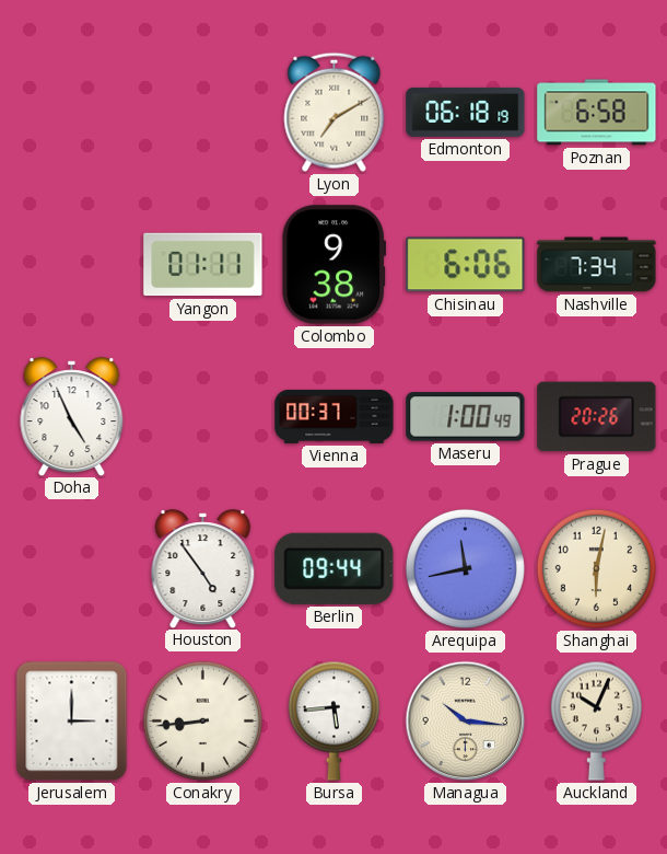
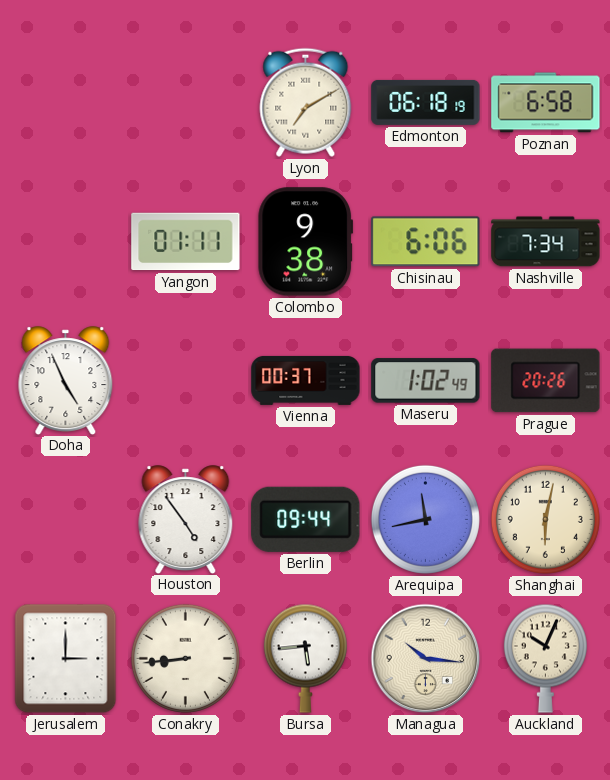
Maseru: 1:00 -> 1:02
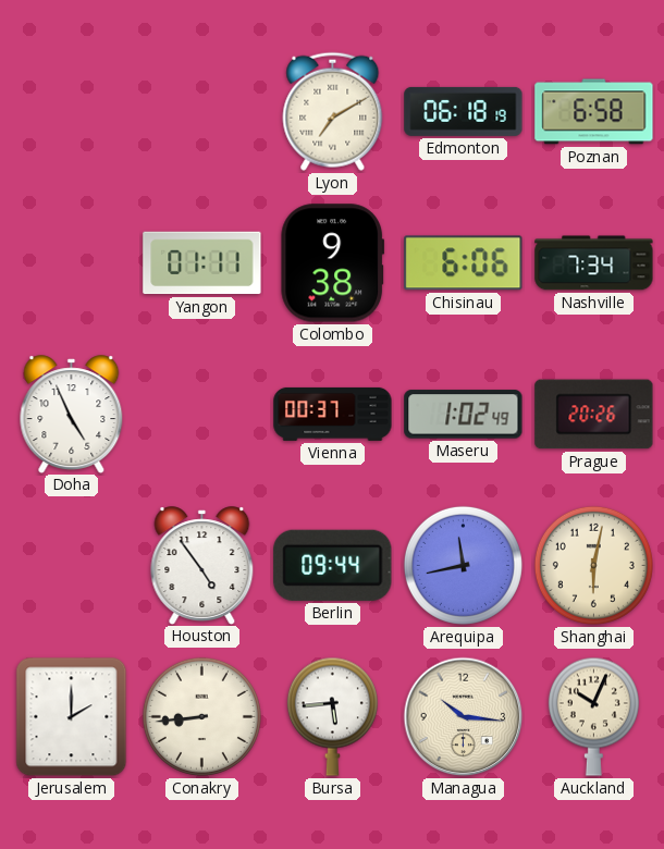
Jerusalem: 3:00 -> 2:00
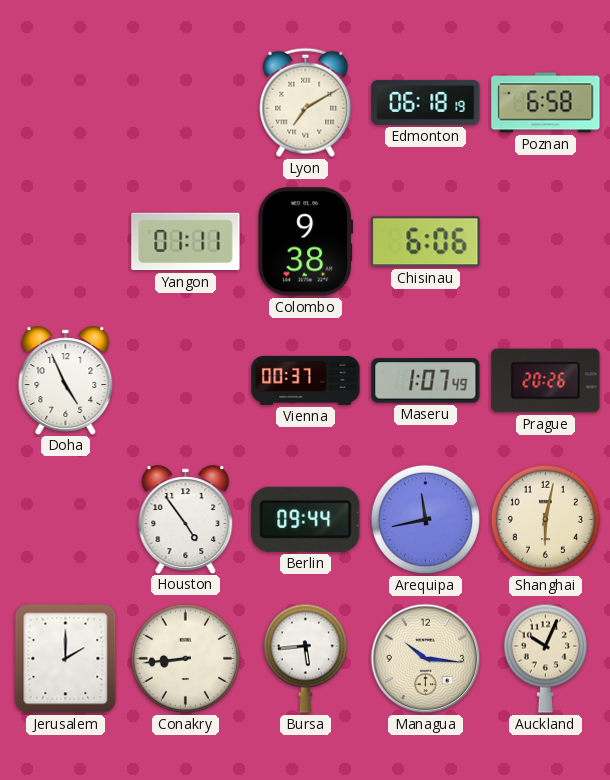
Nashville: 7:34 -> none
Maseru: 1:02 -> 1:07
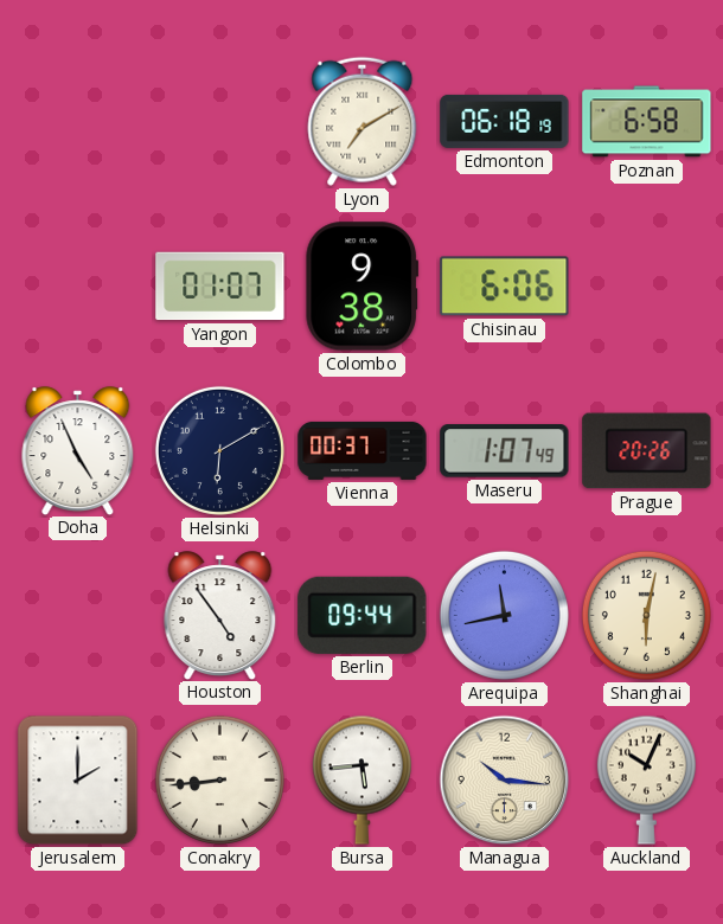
Yangon: 01:11 -> 01:07
Helsinki: none -> 6:10
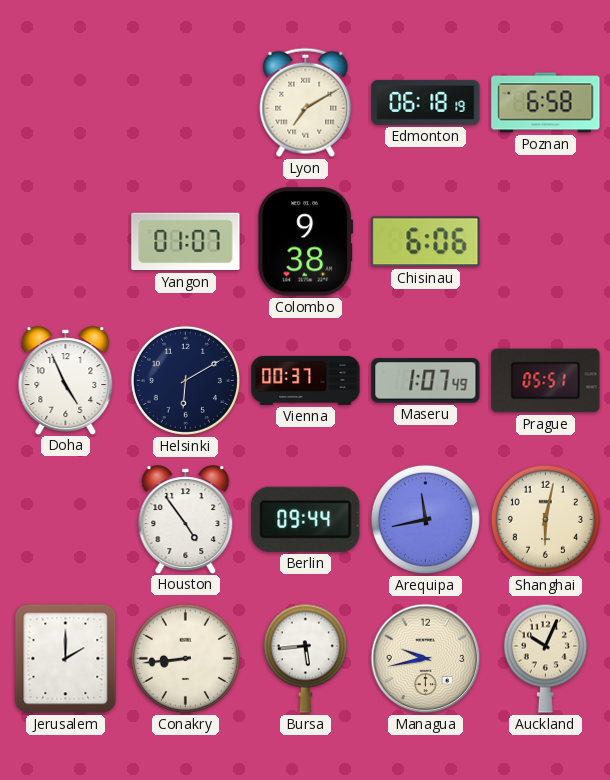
Prague: 20:26 -> 05:51
Managua: 10:16 -> 9:43
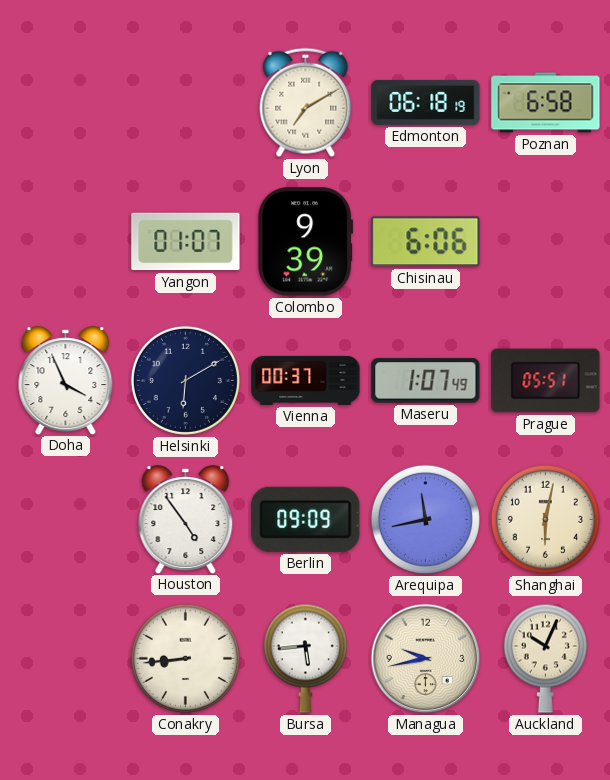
Colombo: 9:38 -> 9:39
Doha: 4:56 -> 3:56
Berlin: 09:44 -> 09:09
Jerusalem: 2:00 -> none
